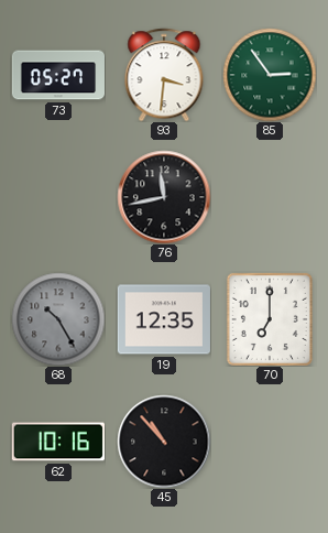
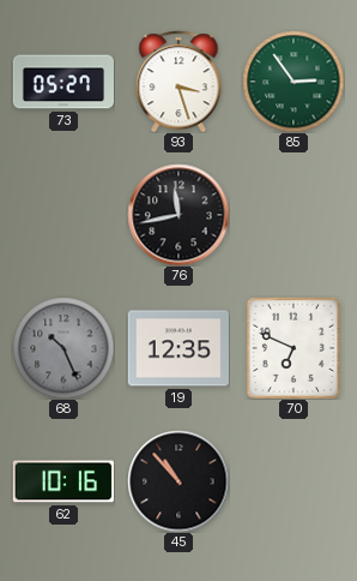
93: 3:31 -> 3:27
68: 10:25 -> 10:26
70: 7:00 -> 6:49
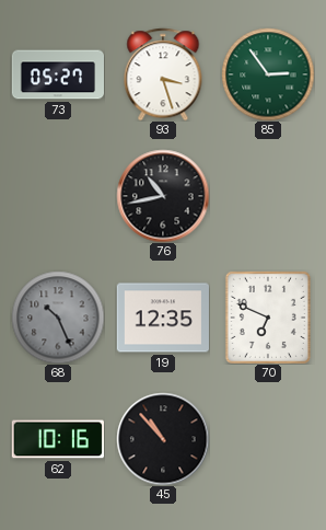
76: 11:43 -> 10:43
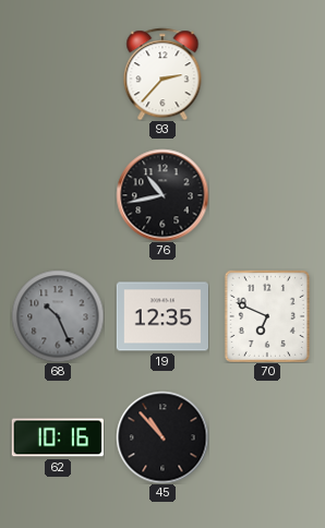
73: 05:27 -> none
93: 3:27 -> 2:37
85: 2:54 -> none
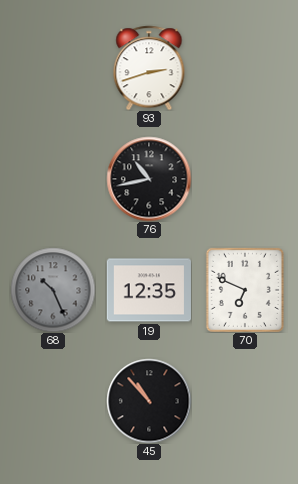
93: 2:37 -> 2:42
62: 10:16 -> none
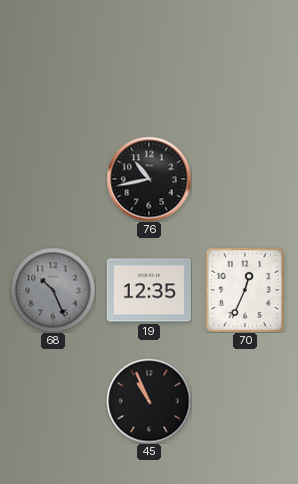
93: 2:42 -> none
70: 6:49 -> 12:34
45: 10:53 -> 10:56
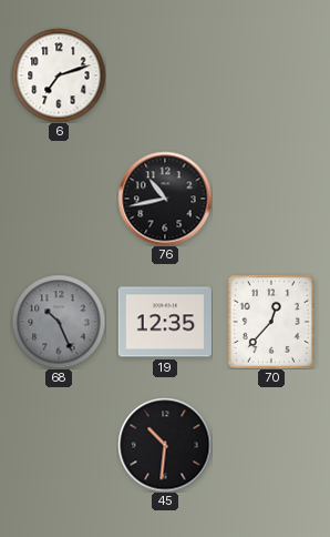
6: none -> 7:12
70: 12:34 -> 12:37
45: 10:56 -> 10:31
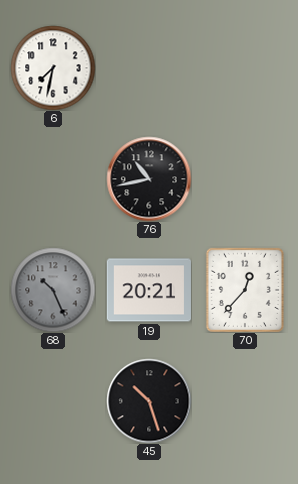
6: 7:12 -> 7:32
19: 12:35 -> 20:21
45: 10:31 -> 10:27
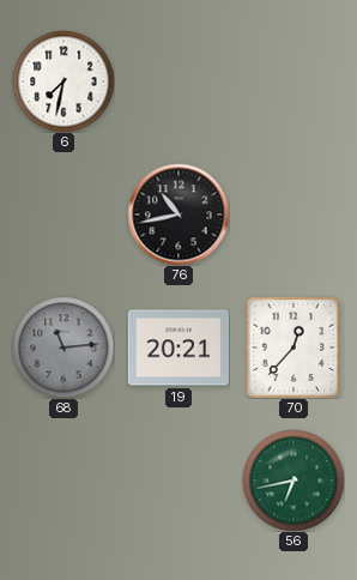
68: 10:26 -> 11:14
45: 10:27 -> none
56: none -> 6:43
